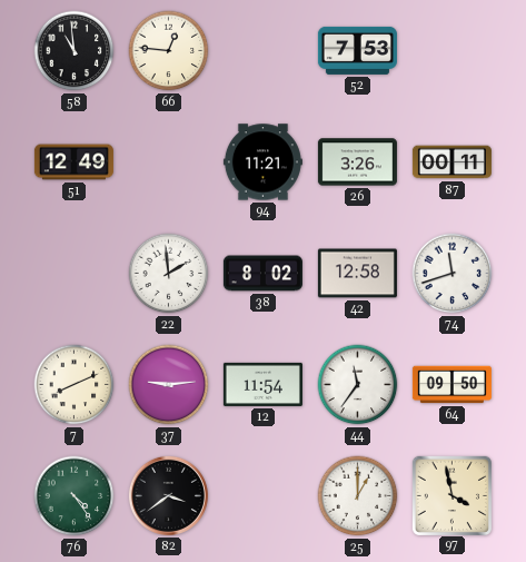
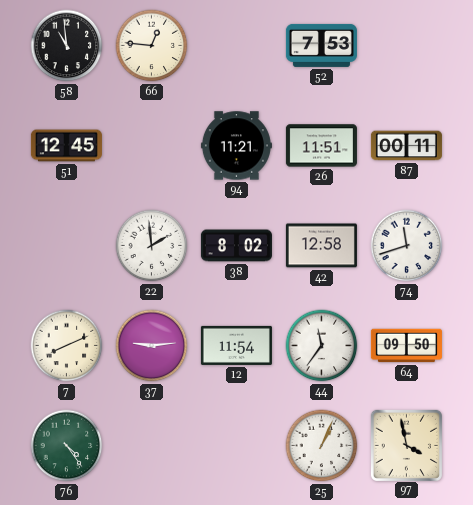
51: 12:49 -> 12:45
26: 3:26 -> 11:51
82: 3:39 -> none
25: 1:00 -> 1:04
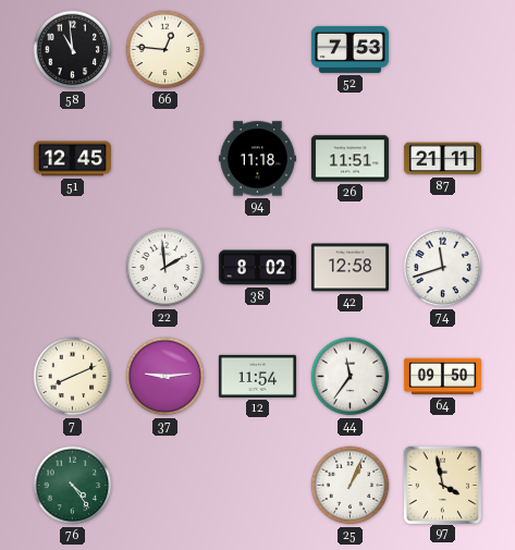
94: 11:21 -> 11:18
87: 00:11 -> 21:11
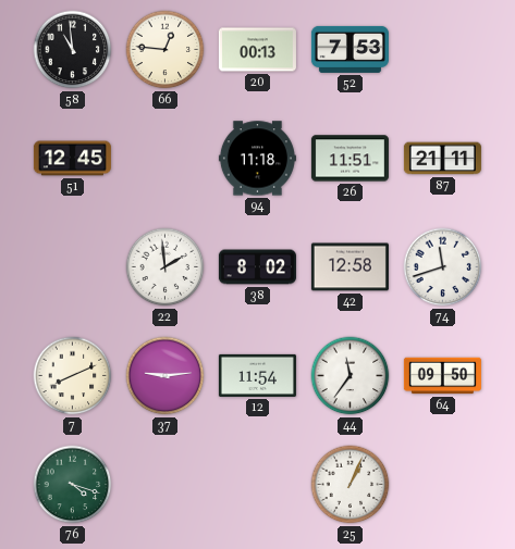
20: none -> 00:13
76: 4:24 -> 4:18
97: 3:58 -> none
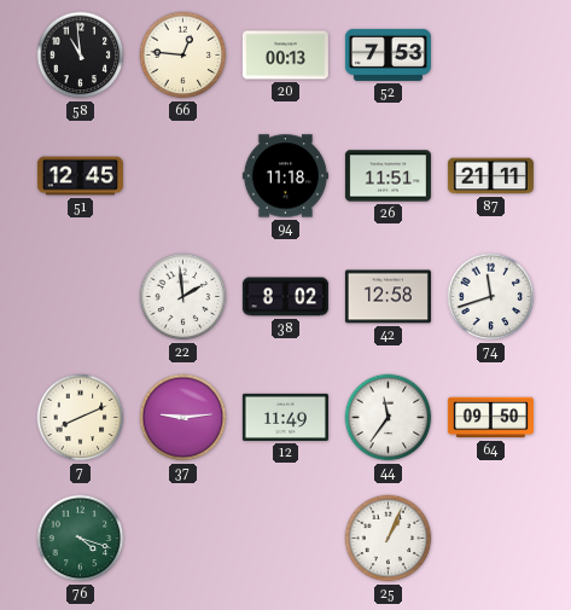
12: 11:54 -> 11:49
